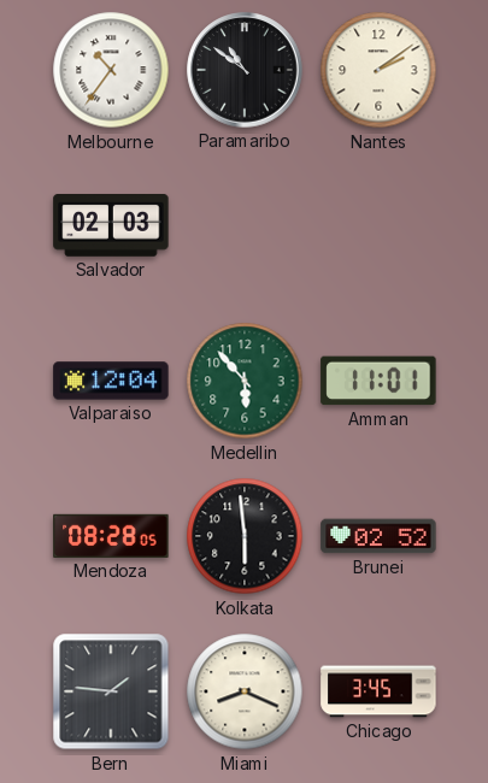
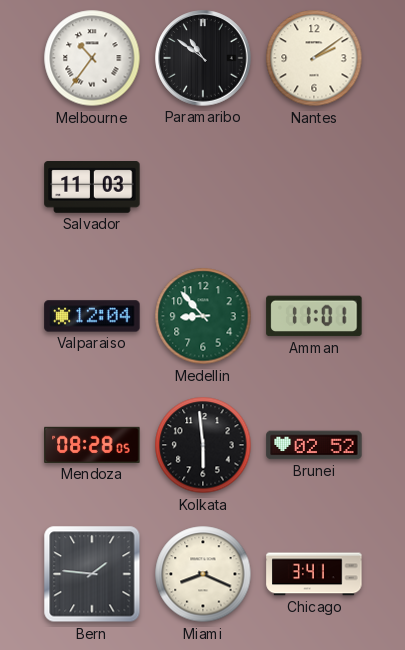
Salvador: 02:03 -> 11:03
Medellin: 5:53 -> 8:53
Chicago: 3:45 -> 3:41
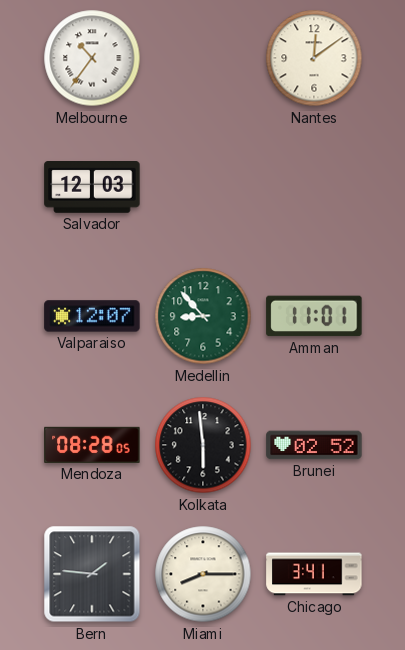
Paramaribo: 10:51 -> none
Nantes: 2:09 -> 12:09
Salvador: 11:03 -> 12:03
Valparaiso: 12:04 -> 12:07
Miami: 8:19 -> 8:15
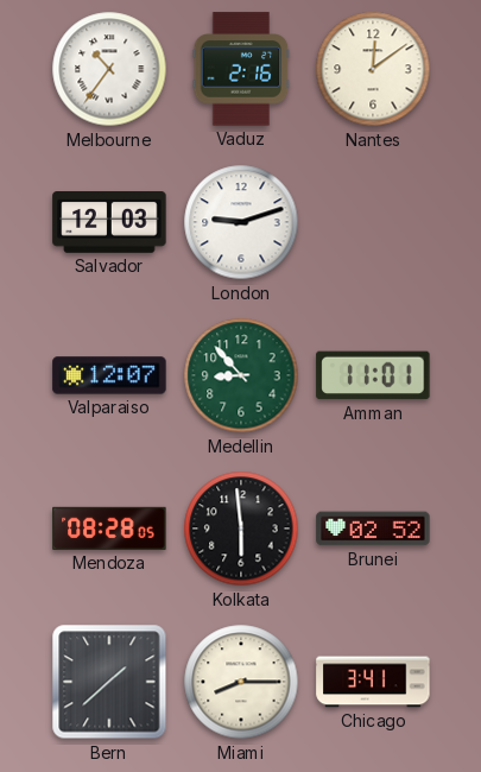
Vaduz: none -> 2:16
London: none -> 9:12
Bern: 1:46 -> 1:38
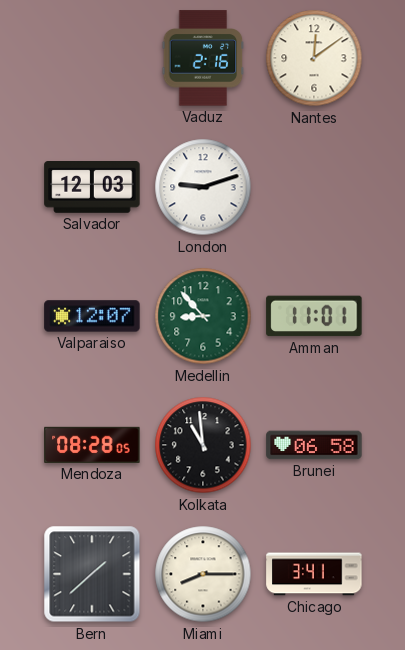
Melbourne: 10:36 -> none
Kolkata: 5:59 -> 10:59
Brunei: 02:52 -> 06:58
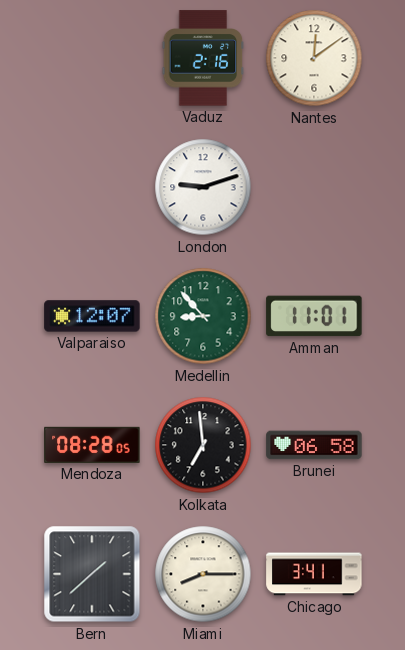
Salvador: 12:03 -> none
Kolkata: 10:59 -> 6:59
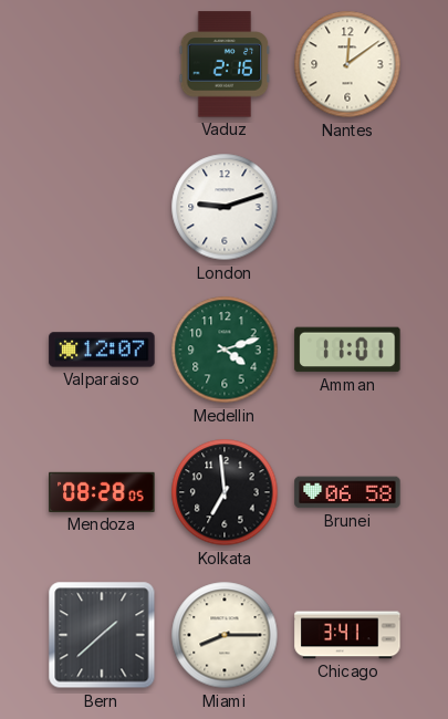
Medellin: 8:53 -> 4:12
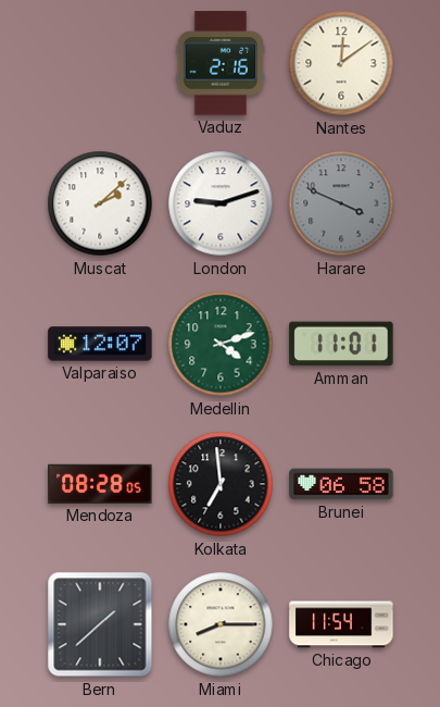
Muscat: none -> 2:08
Harare: none -> 3:49
Chicago: 3:41 -> 11:54
